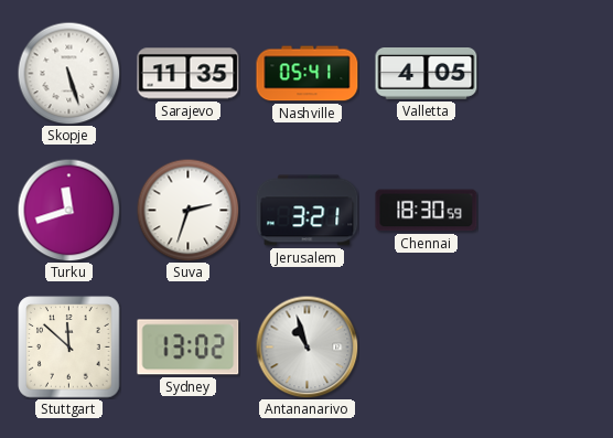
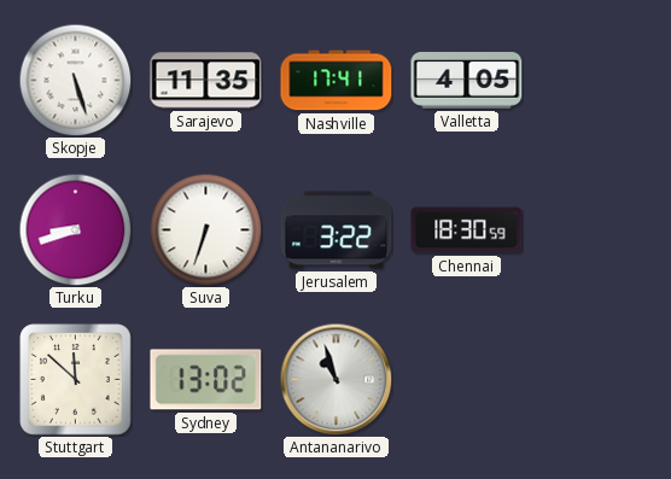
Nashville: 05:41 -> 17:41
Turku: 11:42 -> 8:42
Suva: 2:33 -> 6:33
Jerusalem: 3:21 -> 3:22
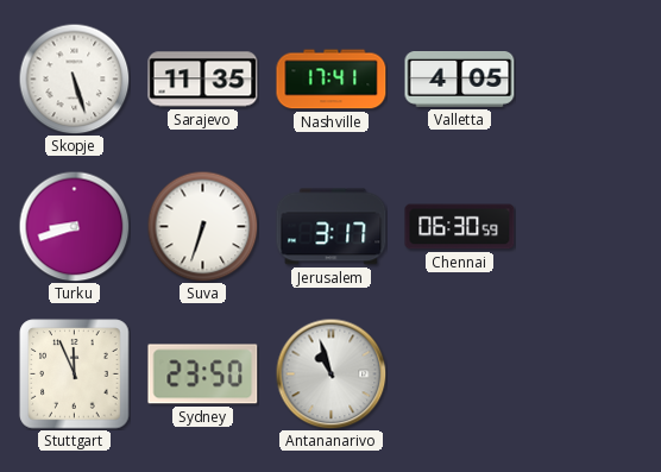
Jerusalem: 3:22 -> 3:17
Chennai: 18:30 -> 06:30
Stuttgart: 11:52 -> 11:56
Sydney: 13:02 -> 23:50
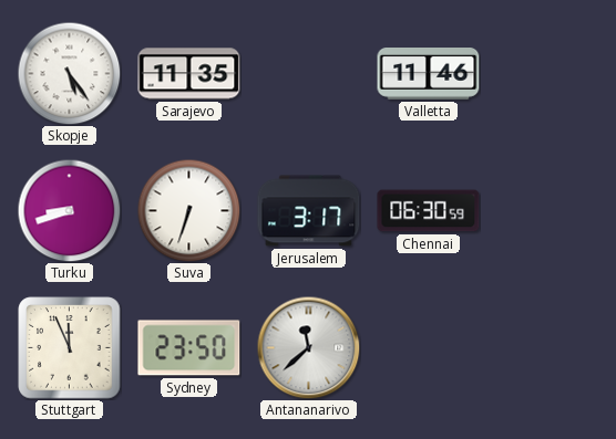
Skopje: 5:27 -> 5:24
Nashville: 17:41 -> none
Valletta: 4:05 -> 11:46
Antananarivo: 10:57 -> 11:38
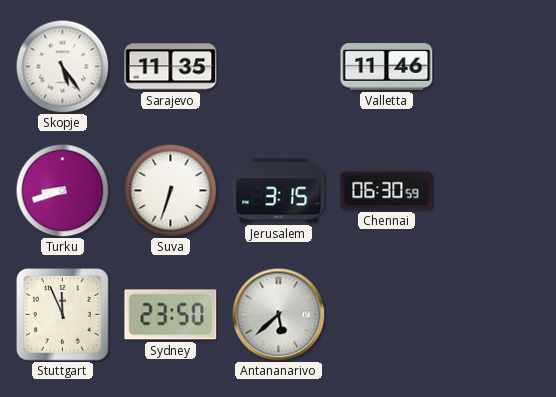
Jerusalem: 3:17 -> 3:15
Antananarivo: 11:38 -> 5:38
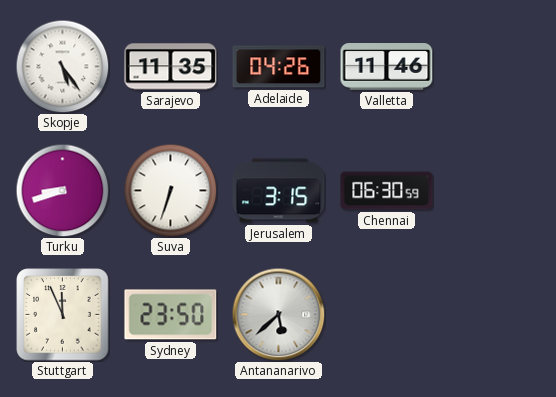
Adelaide: none -> 04:26
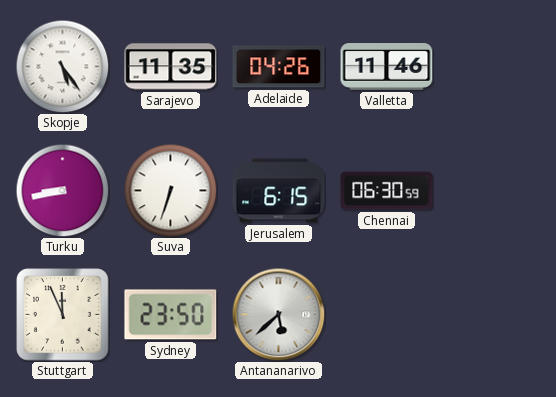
Turku: 8:42 -> 8:43
Jerusalem: 3:15 -> 6:15
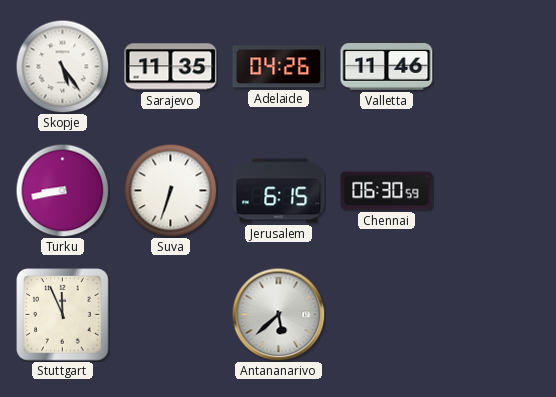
Sydney: 23:50 -> none
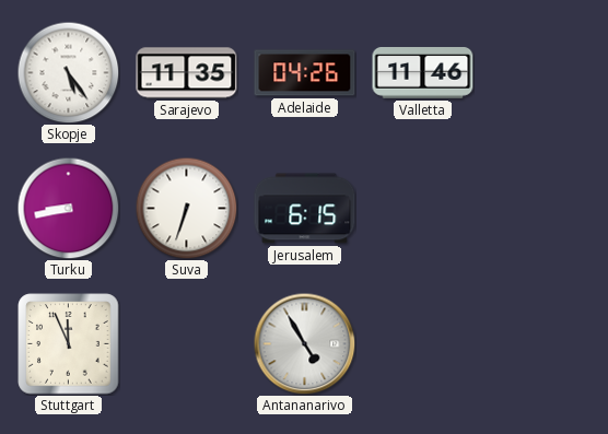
Chennai: 06:30 -> none
Antananarivo: 5:38 -> 4:55
